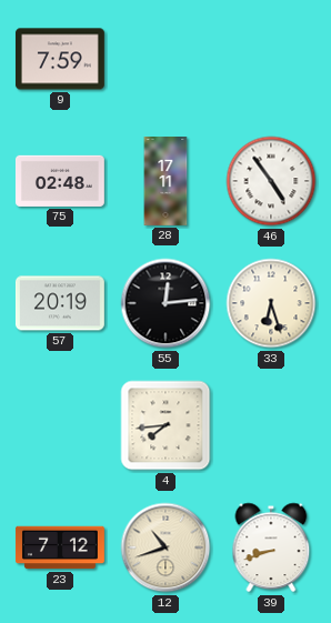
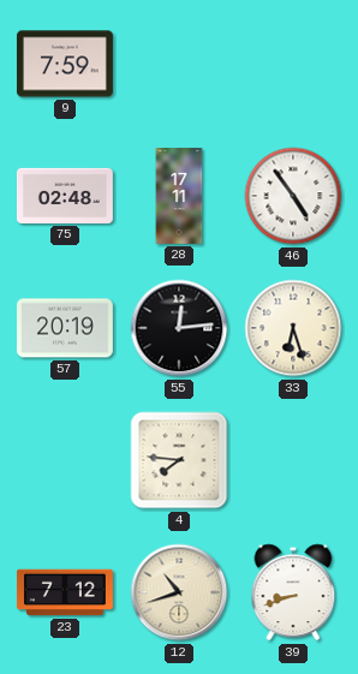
4: 7:44 -> 7:46
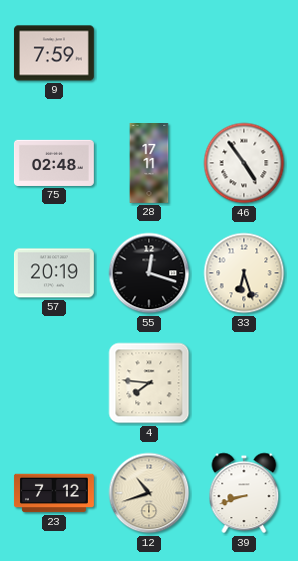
55: 12:14 -> 12:18
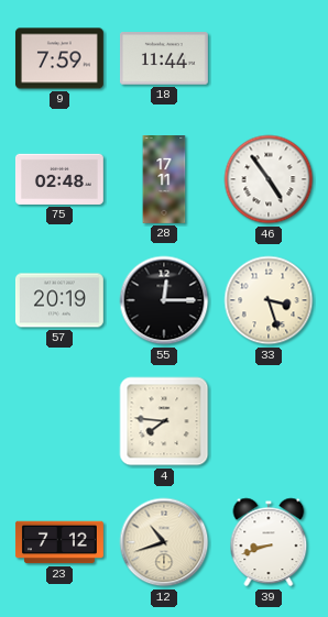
18: none -> 11:44
55: 12:18 -> 12:15
33: 6:27 -> 3:27
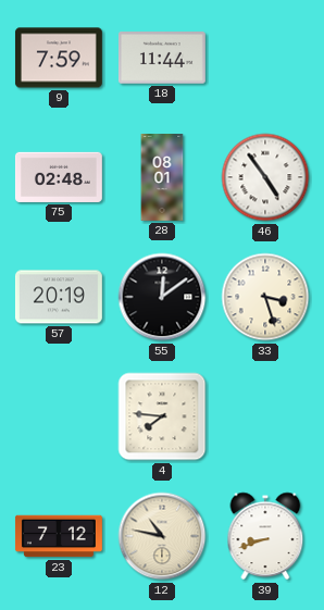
28: 17:11 -> 08:01
55: 12:15 -> 12:09
12: 10:42 -> 10:47
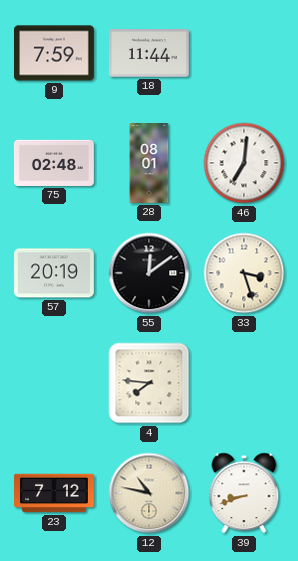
46: 4:54 -> 7:01
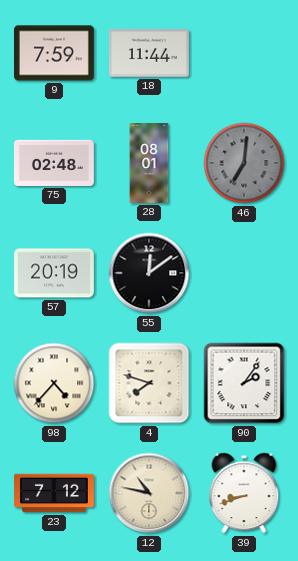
46 dial: white -> grey
33: 3:27 -> none
98: none -> 4:37
4: 7:46 -> 7:48
90: none -> 2:06
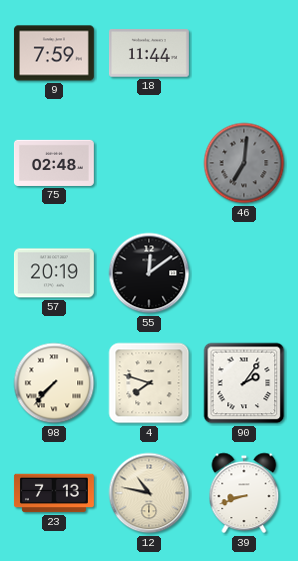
28: 08:01 -> none
98: 4:37 -> 7:37
23: 7:12 -> 7:13
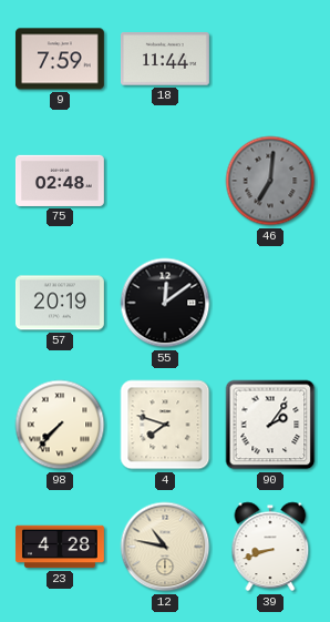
23: 7:13 -> 4:28
